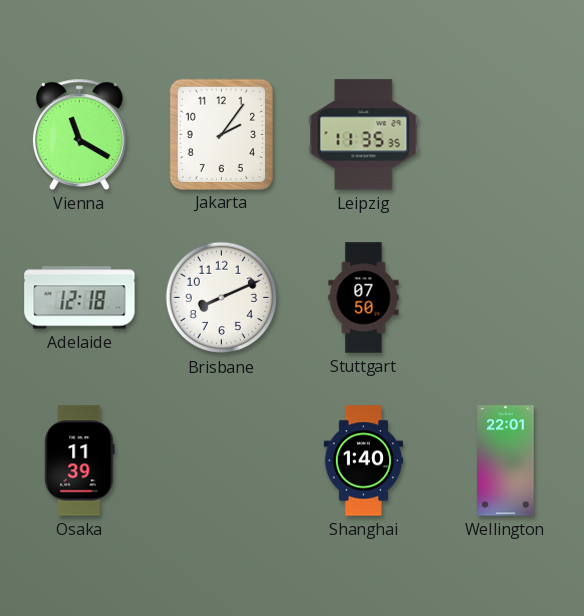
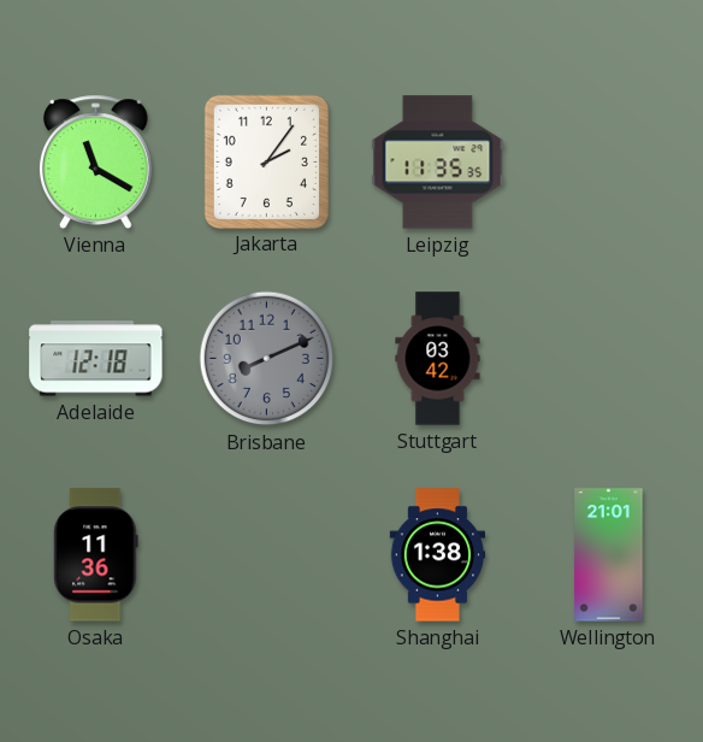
Brisbane dial: white -> grey
Stuttgart: 07:50 -> 03:42
Osaka: 11:39 -> 11:36
Shanghai: 1:40 -> 1:38
Wellington: 22:01 -> 21:01
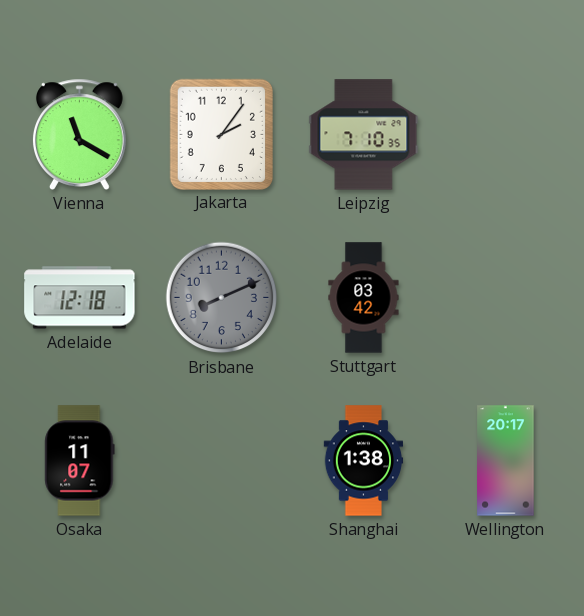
Leipzig: 11:35 -> 7:10
Osaka: 11:36 -> 11:07
Wellington: 21:01 -> 20:17
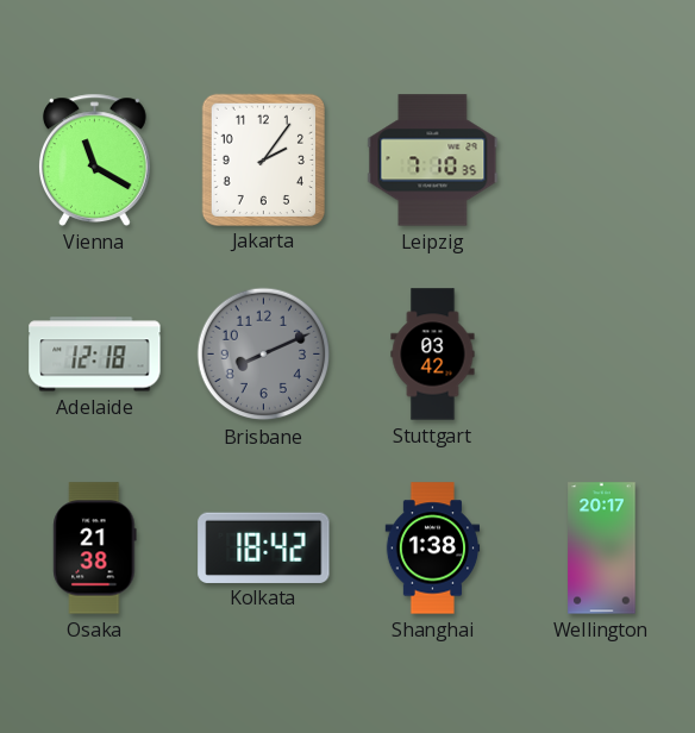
Osaka: 11:07 -> 21:38
Kolkata: none -> 18:42
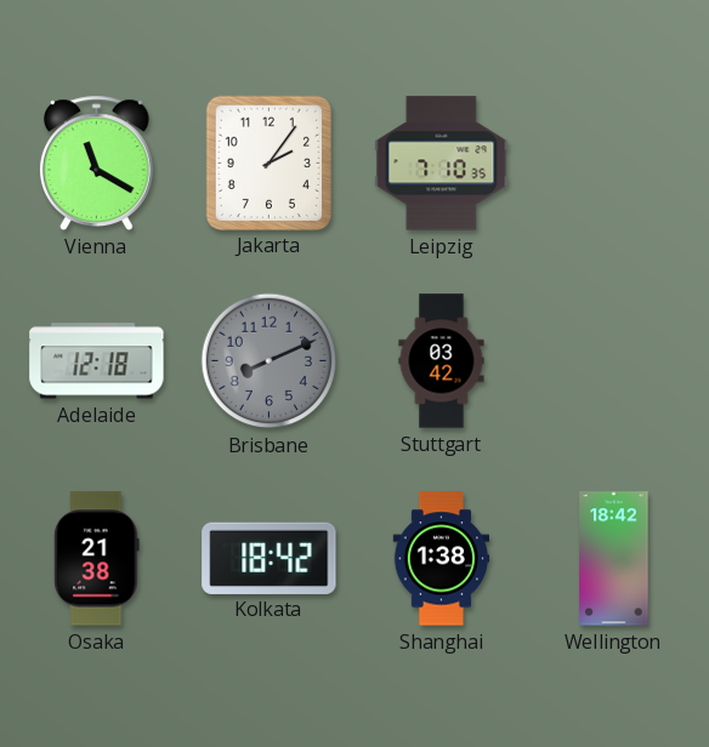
Wellington: 20:17 -> 18:42
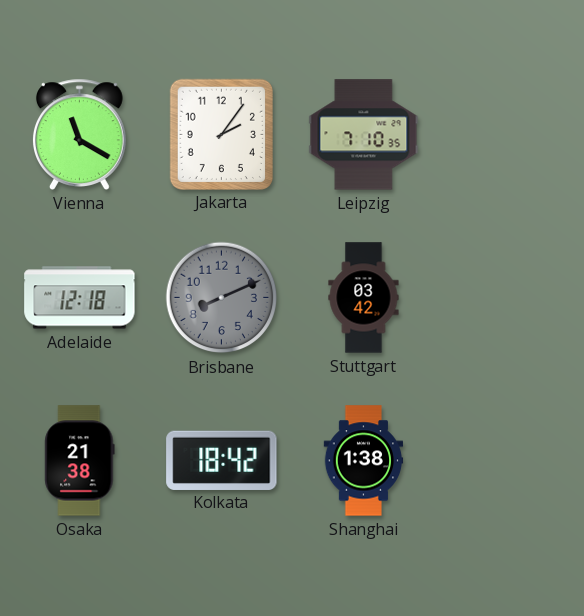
Wellington: 18:42 -> none
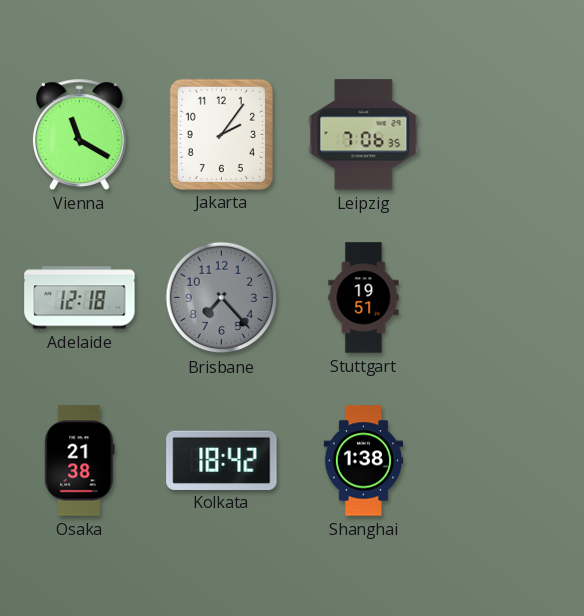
Leipzig: 7:10 -> 7:06
Brisbane: 8:11 -> 7:23
Stuttgart: 03:42 -> 19:51
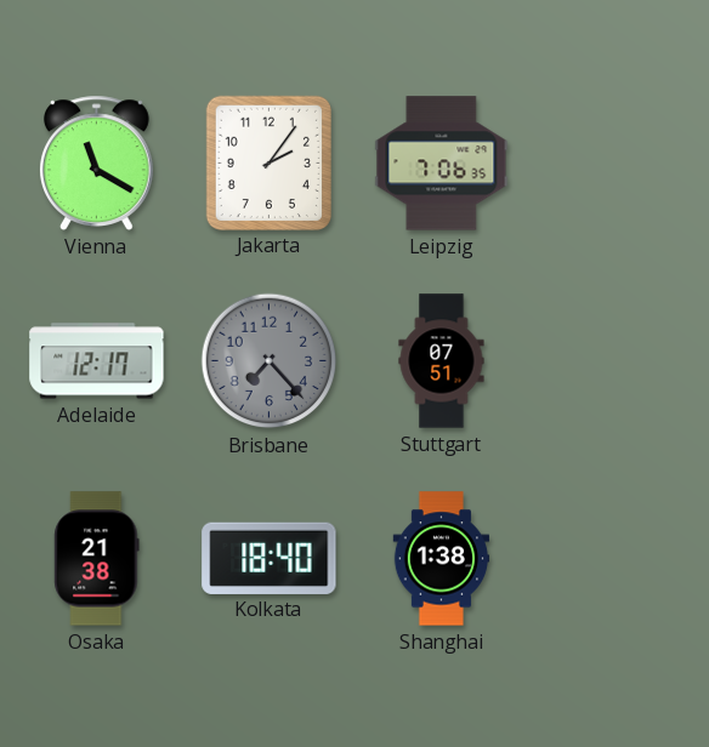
Adelaide: 12:18 -> 12:17
Stuttgart: 19:51 -> 07:51
Kolkata: 18:42 -> 18:40
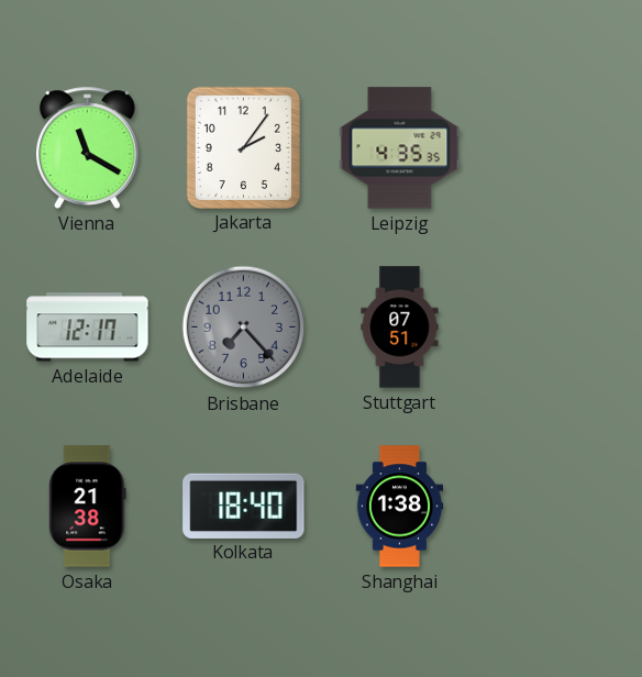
Leipzig: 7:06 -> 4:35
